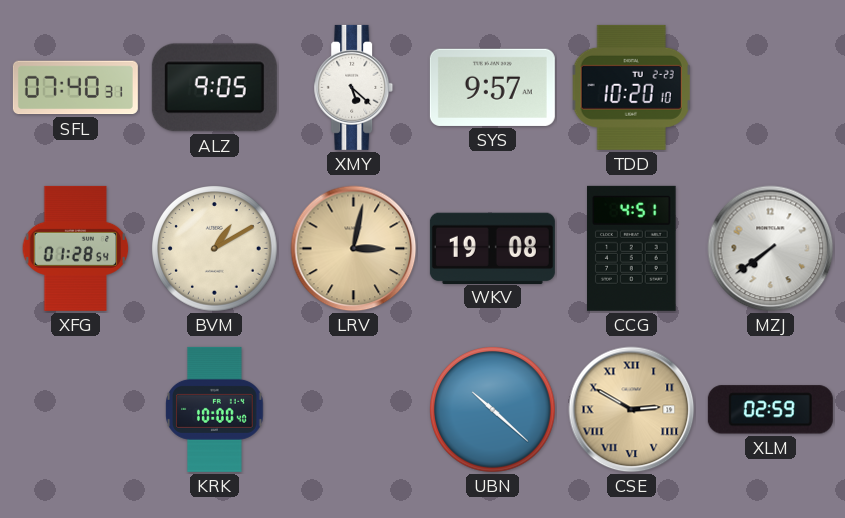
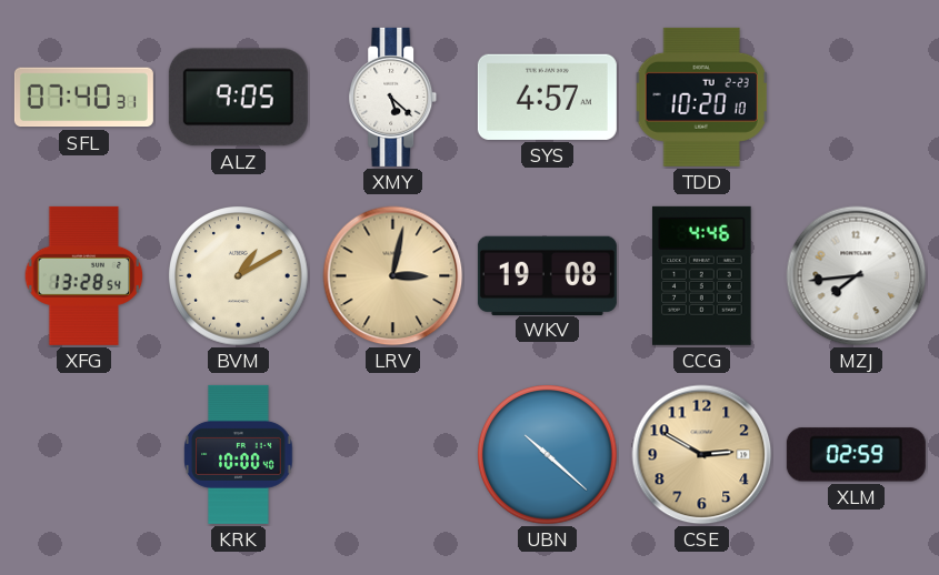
SYS: 9:57 -> 4:57
XFG: 01:28 -> 13:28
CCG: 4:51 -> 4:46
MZJ: 7:39 -> 7:44
CSE numerals: Roman -> Arabic
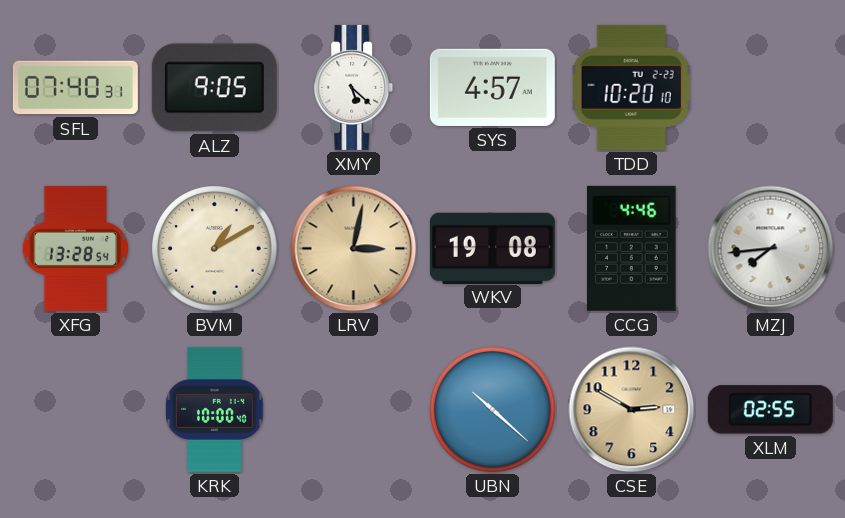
XLM: 02:59 -> 02:55
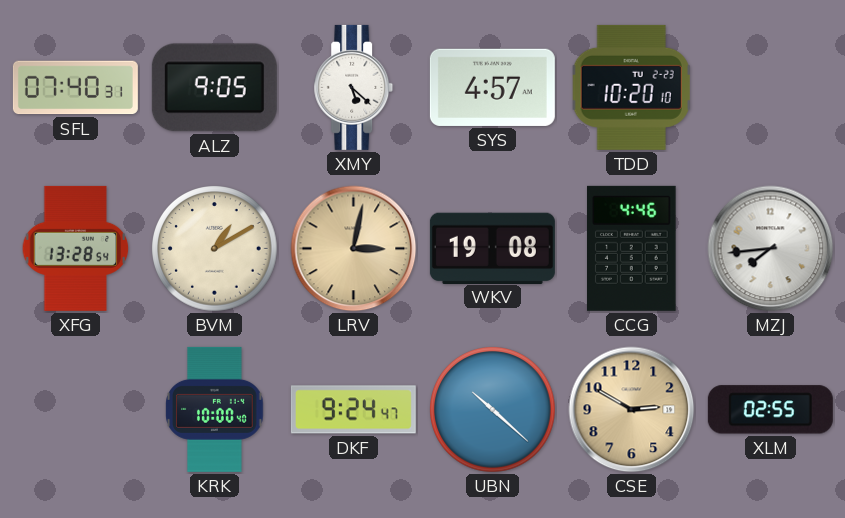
DKF: none -> 9:24
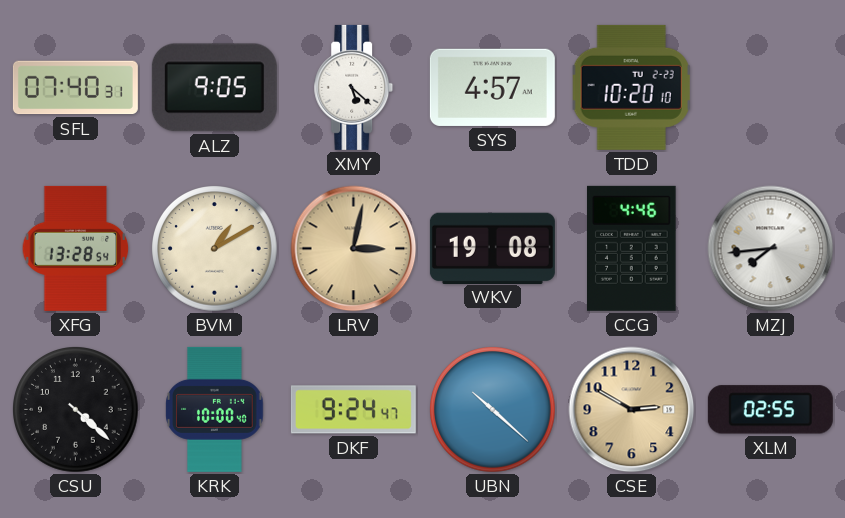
CSU: none -> 4:22
